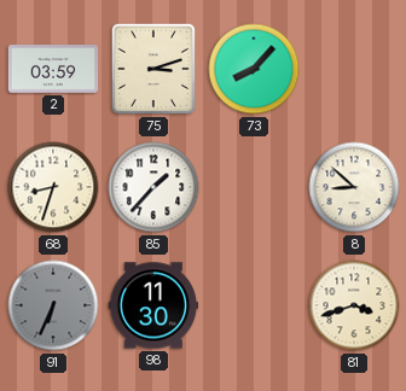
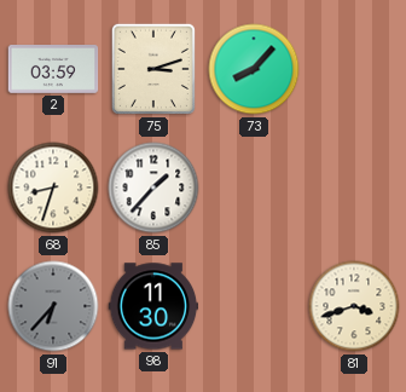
8: 8:52 -> none
91: 6:34 -> 6:37
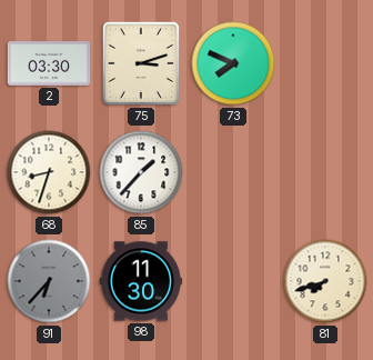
2: 03:59 -> 03:30
73: 8:07 -> 7:49
81: 3:42 -> 7:42
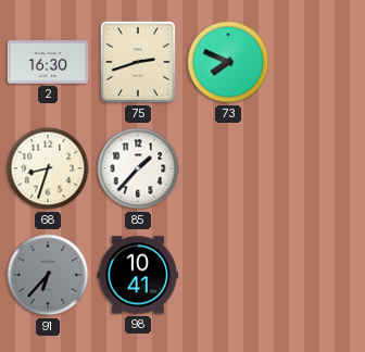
2: 03:30 -> 16:30
75: 3:12 -> 2:42
98: 11:30 -> 10:41
81: 7:42 -> none
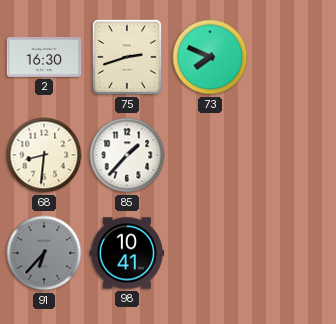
68: 8:33 -> 8:31
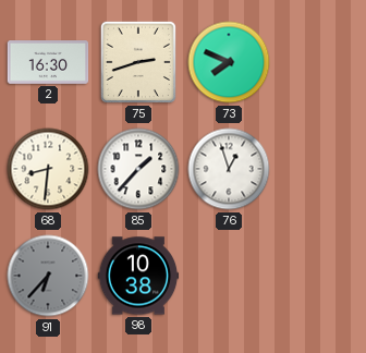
76: none -> 12:57
98: 10:41 -> 10:38
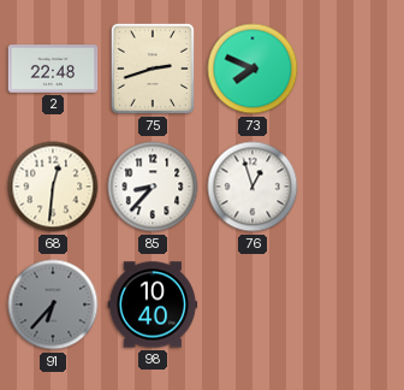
2: 16:30 -> 22:48
68: 8:31 -> 12:31
85: 1:37 -> 8:37
98: 10:38 -> 10:40
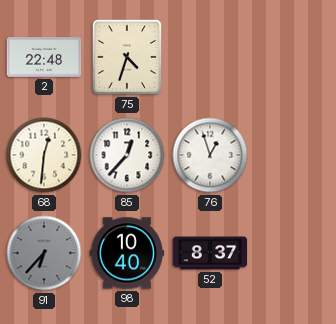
75: 2:42 -> 4:33
73: 7:49 -> none
85: 8:37 -> 12:37
52: none -> 8:37
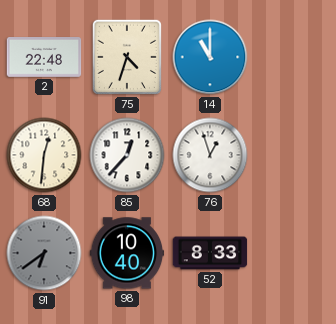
14: none -> 11:00
91: 6:37 -> 6:39
52: 8:37 -> 8:33
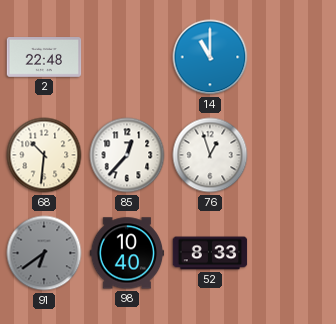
75: 4:33 -> none
68: 12:31 -> 10:31
